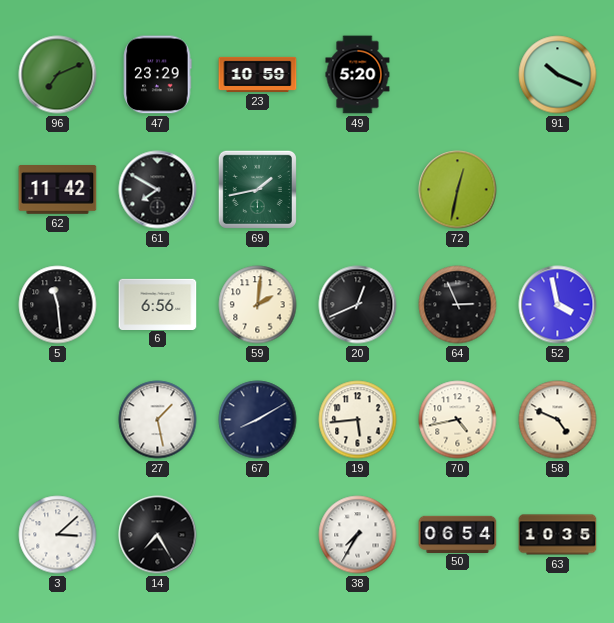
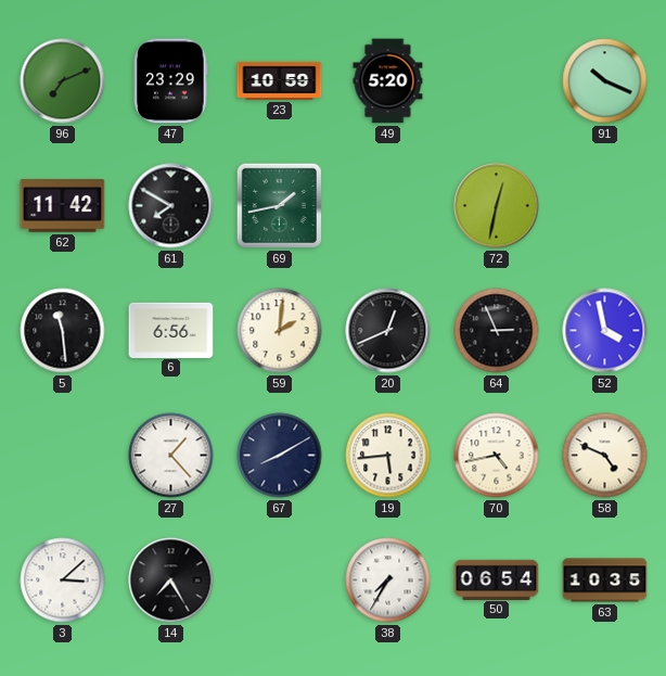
27: 1:28 -> 1:23
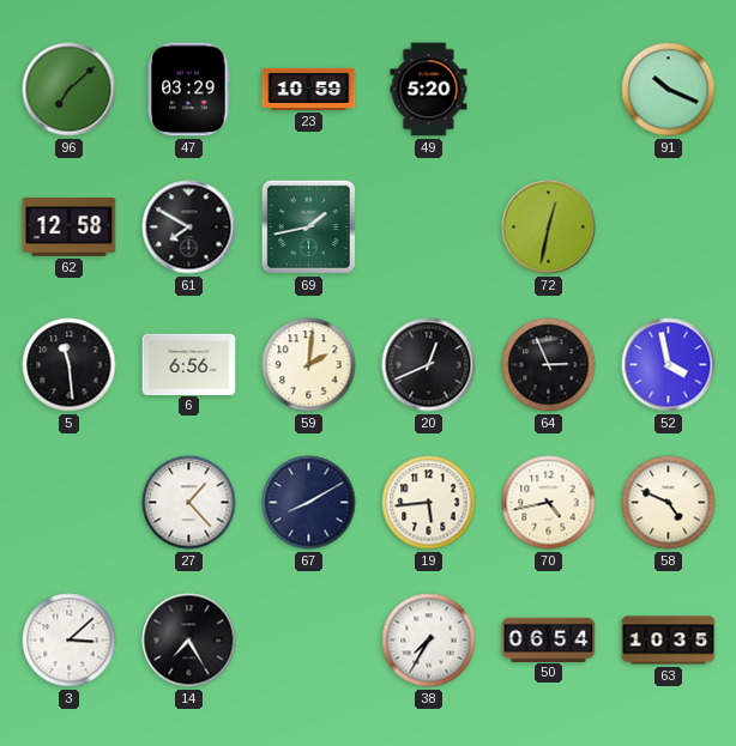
96: 7:11 -> 7:08
47: 23:29 -> 03:29
62: 11:42 -> 12:58
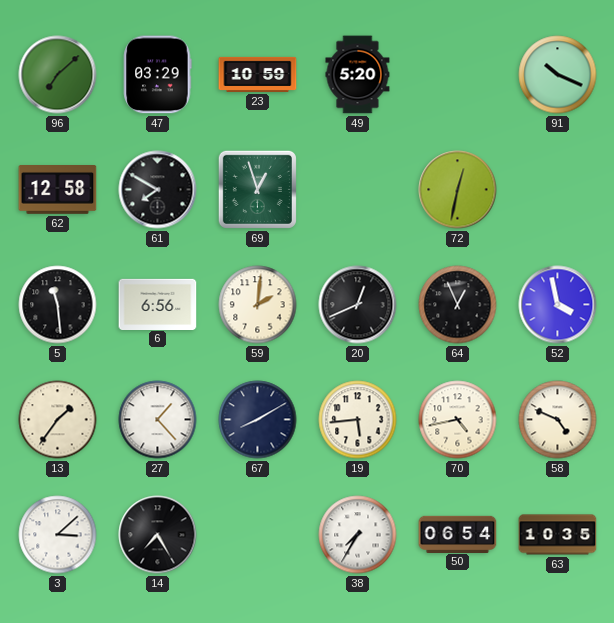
69: 1:43 -> 12:57
64: 2:56 -> 12:56
13: none -> 1:36
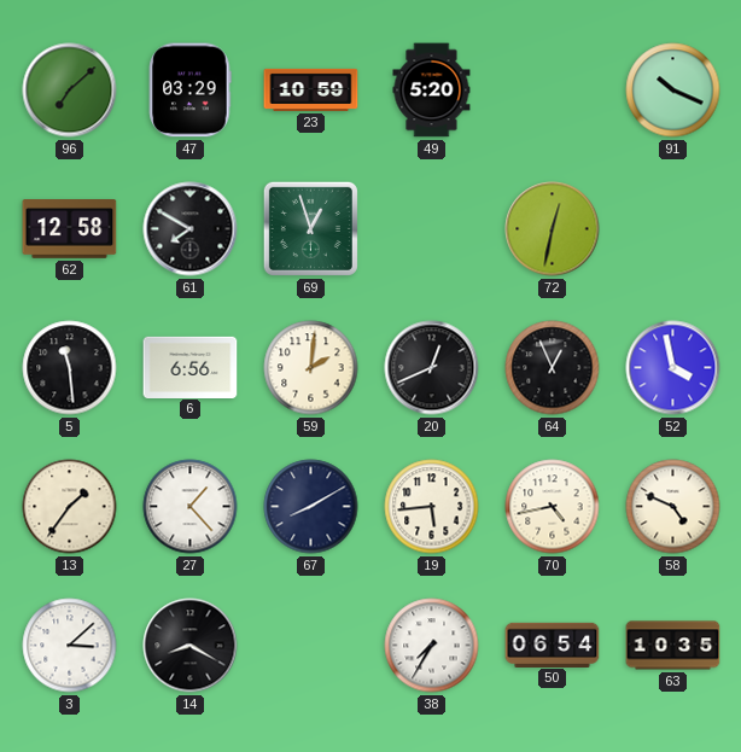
14: 7:25 -> 8:20
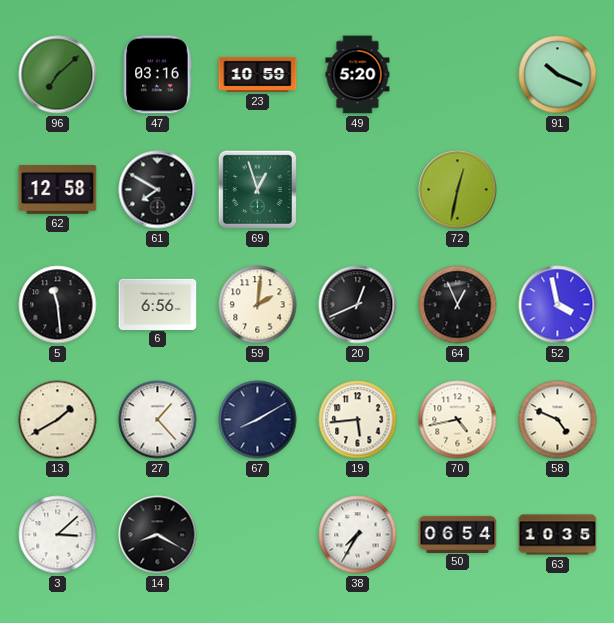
47: 03:29 -> 03:16
13: 1:36 -> 1:40
